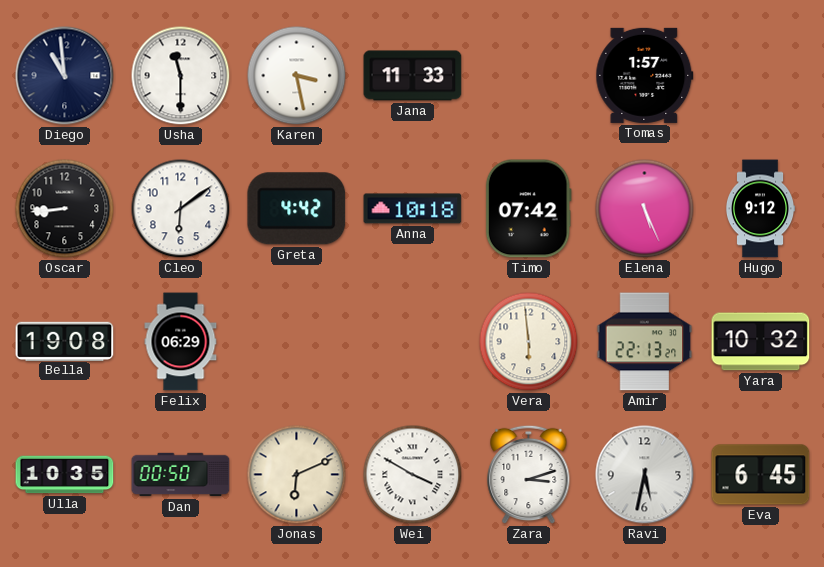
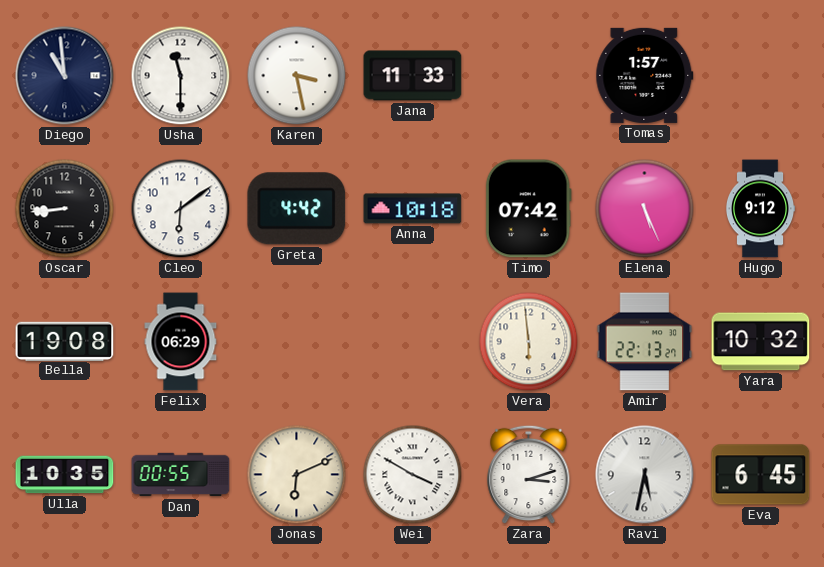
Dan: 00:50 -> 00:55
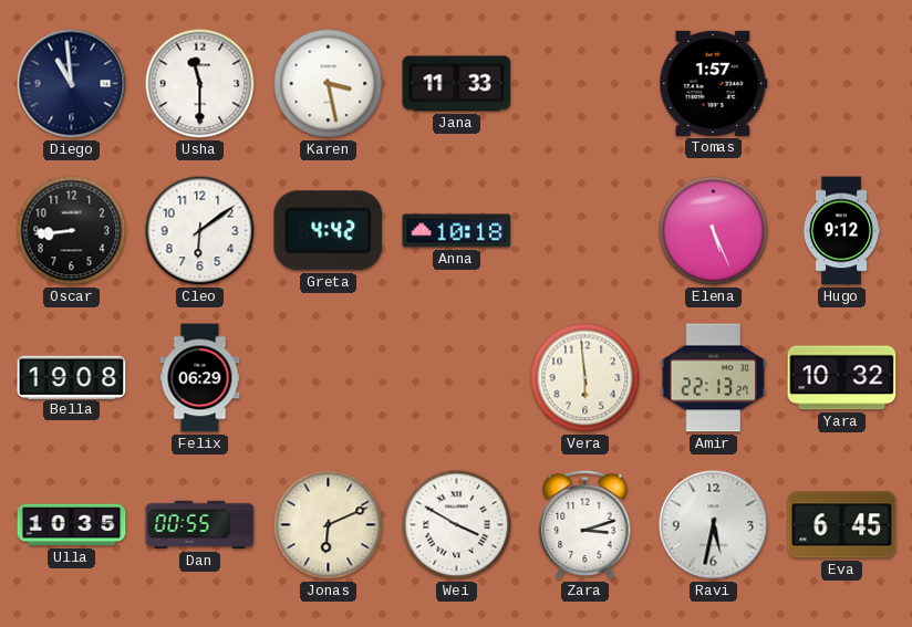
Timo: 07:42 -> none
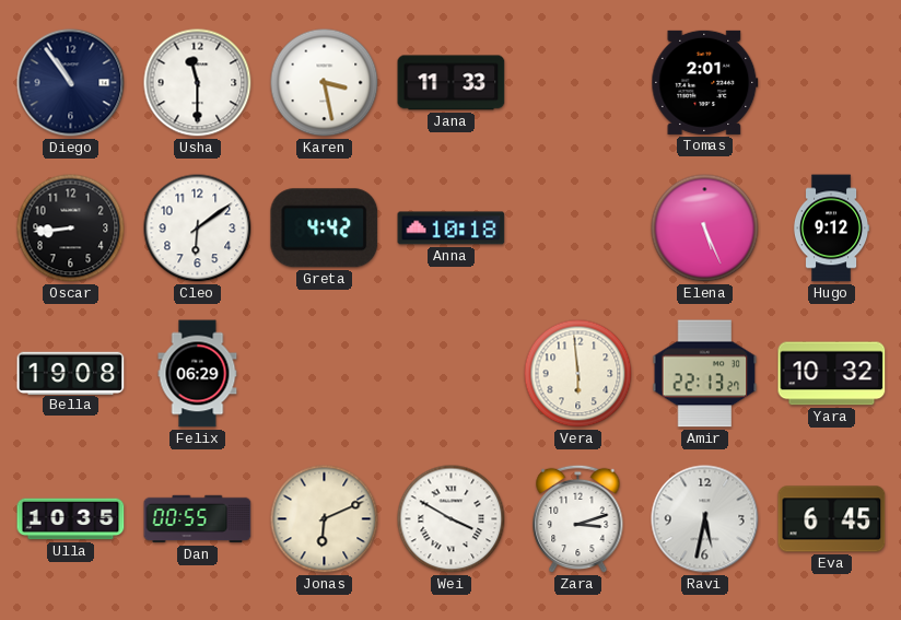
Diego: 10:59 -> 10:54
Tomas: 1:57 -> 2:01
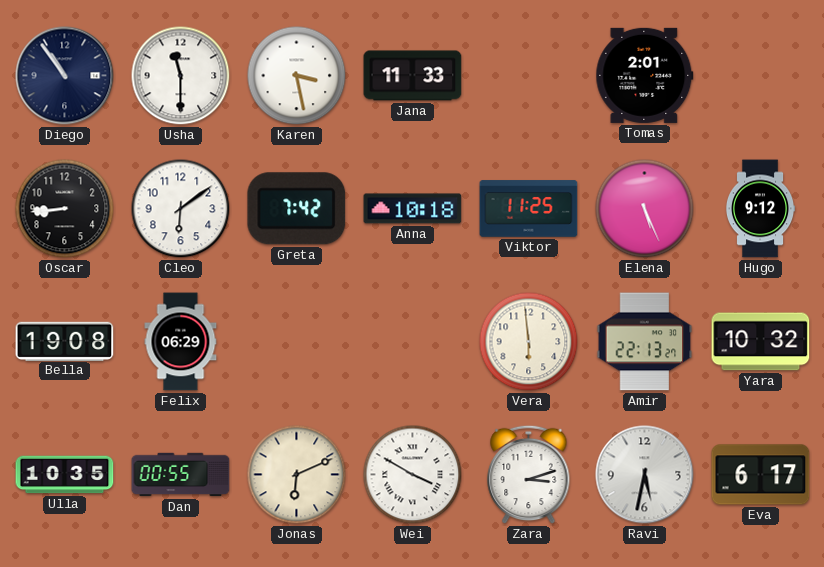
Greta: 4:42 -> 7:42
Viktor: none -> 11:25
Eva: 6:45 -> 6:17
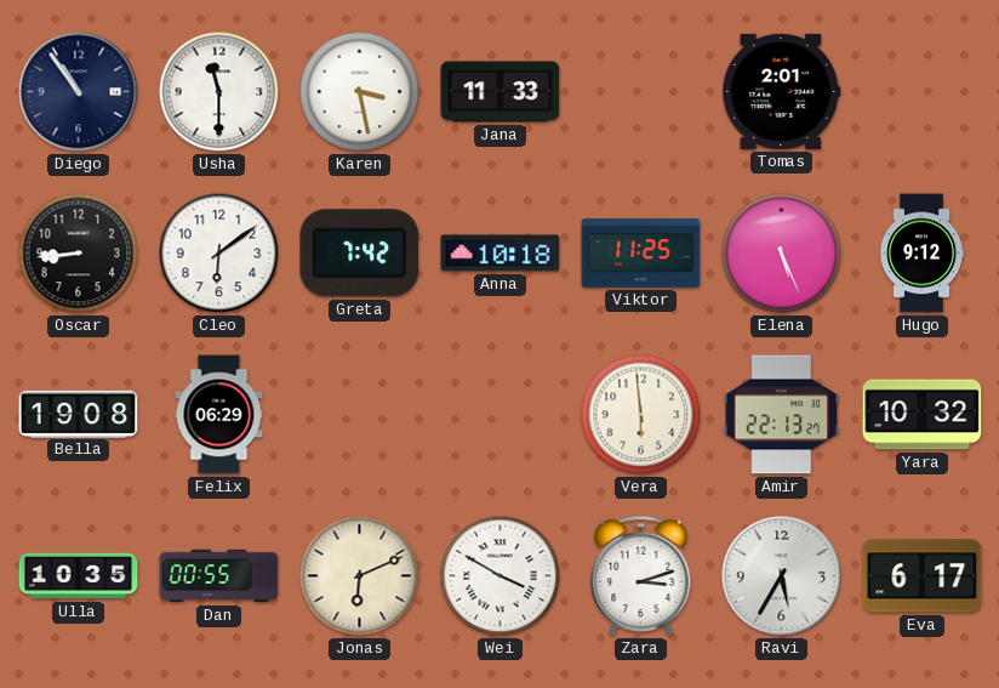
Ravi: 5:32 -> 5:35
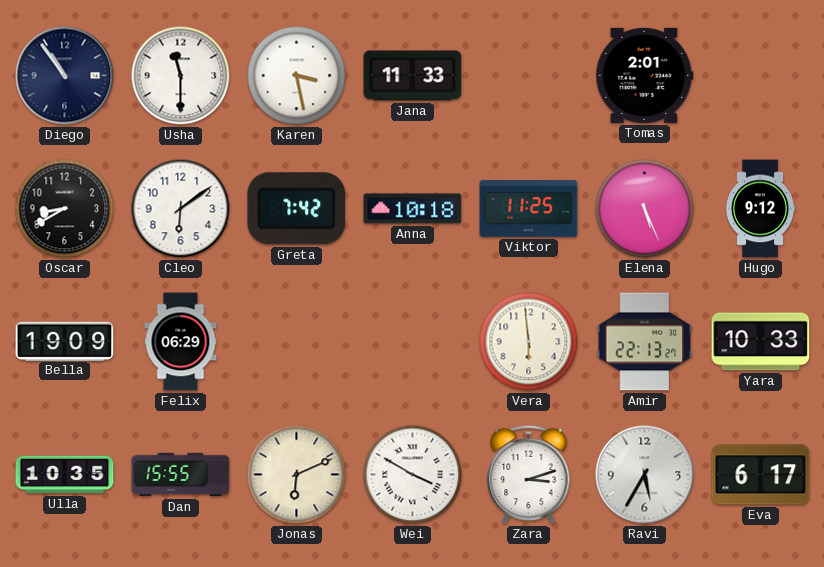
Oscar: 8:44 -> 8:40
Bella: 19:08 -> 19:09
Yara: 10:32 -> 10:33
Dan: 00:55 -> 15:55
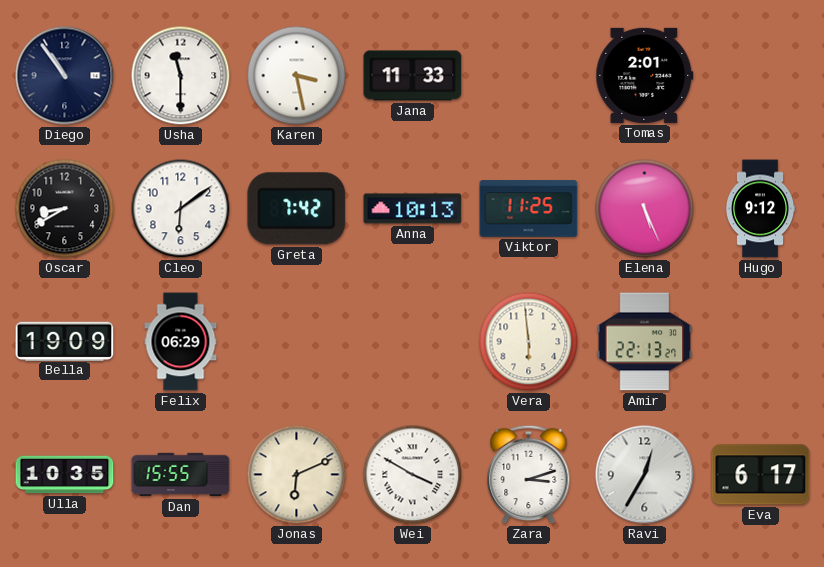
Anna: 10:18 -> 10:13
Yara: 10:33 -> none
Ravi: 5:35 -> 12:35
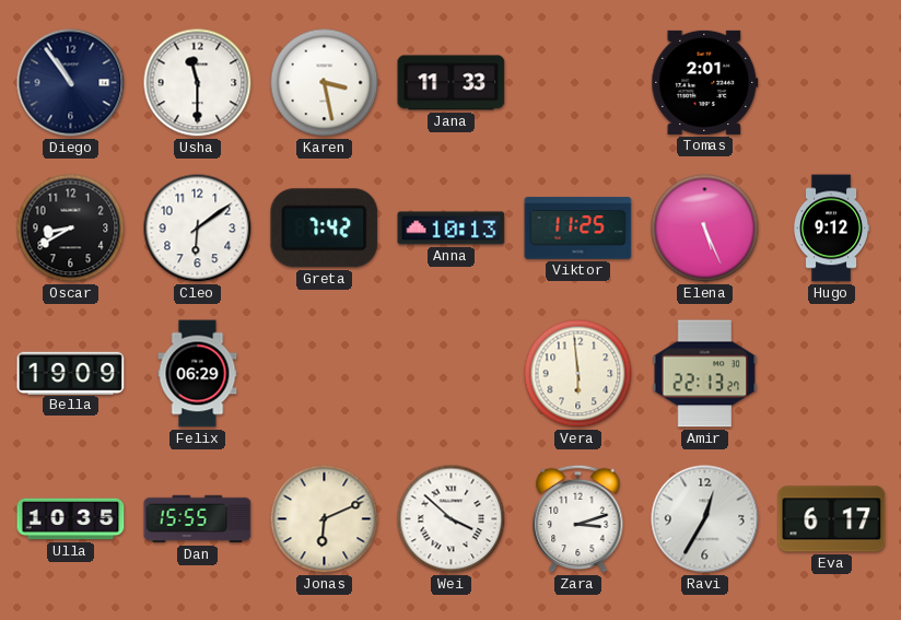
Wei: 3:50 -> 3:52
